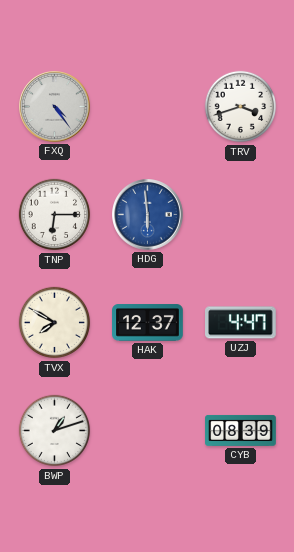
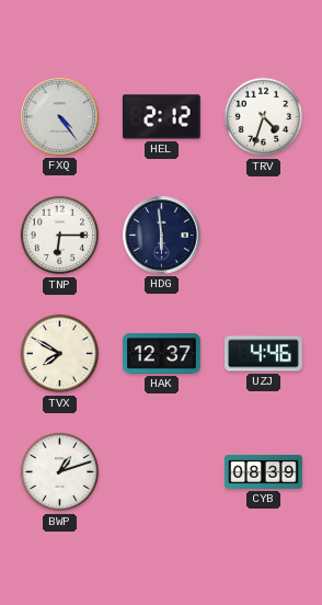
HEL: none -> 2:12
TRV: 3:42 -> 4:33
HDG dial: blue -> navy
UZJ: 4:47 -> 4:46
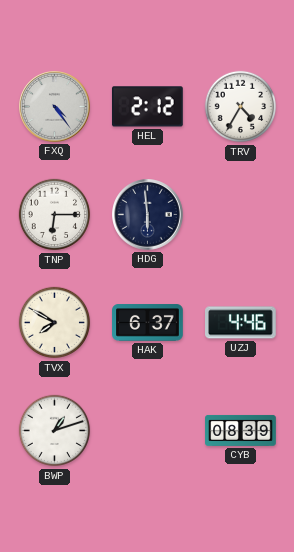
TRV: 4:33 -> 4:35
HAK: 12:37 -> 6:37
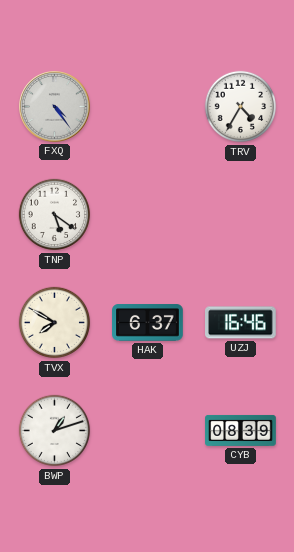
HEL: 2:12 -> none
TNP: 6:15 -> 5:21
HDG: 5:59 -> none
UZJ: 4:46 -> 16:46
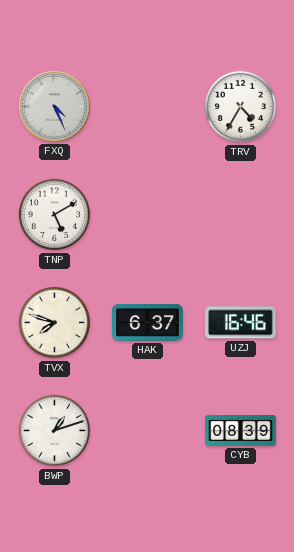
FXQ: 4:24 -> 4:26
TNP: 5:21 -> 5:10
TVX: 7:50 -> 7:48
